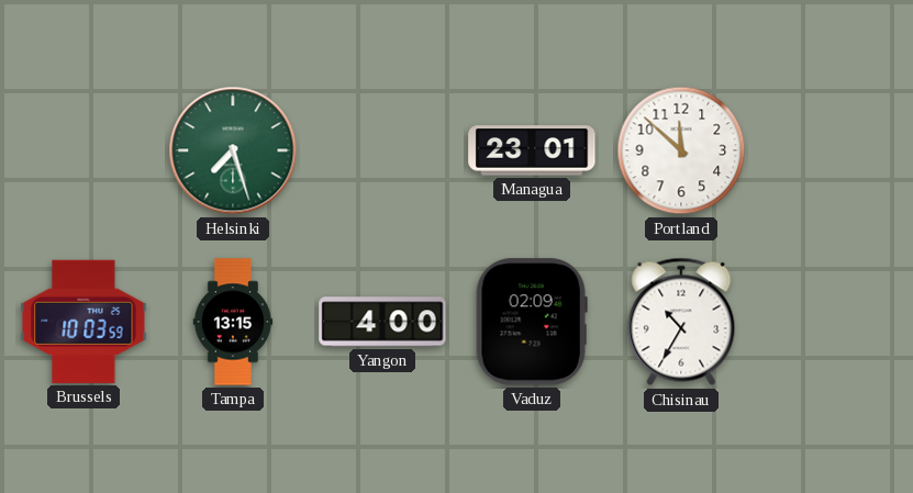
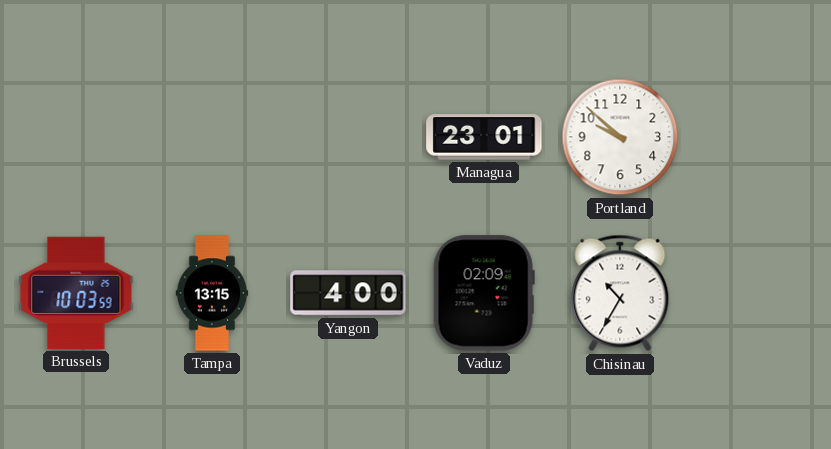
Helsinki: 7:27 -> none
Portland: 11:52 -> 9:52
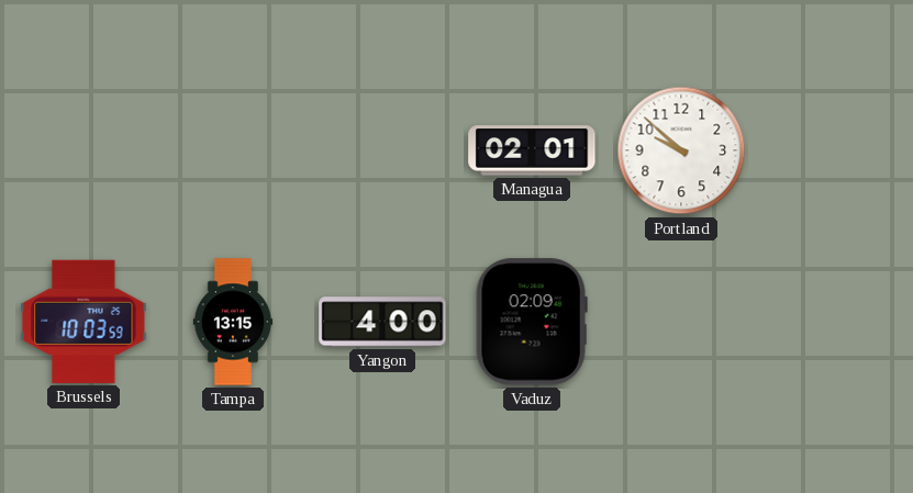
Managua: 23:01 -> 02:01
Chisinau: 10:35 -> none
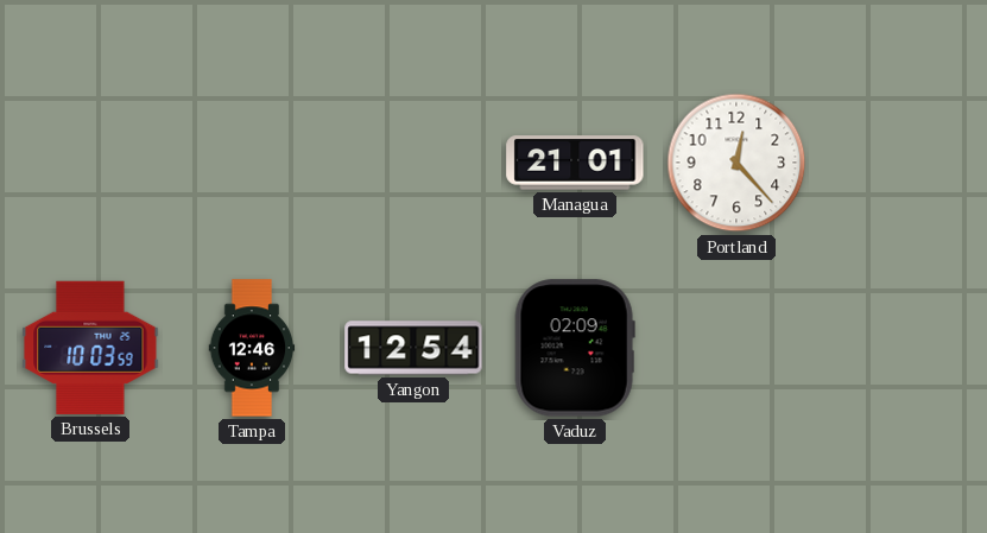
Managua: 02:01 -> 21:01
Portland: 9:52 -> 12:23
Tampa: 13:15 -> 12:46
Yangon: 4:00 -> 12:54
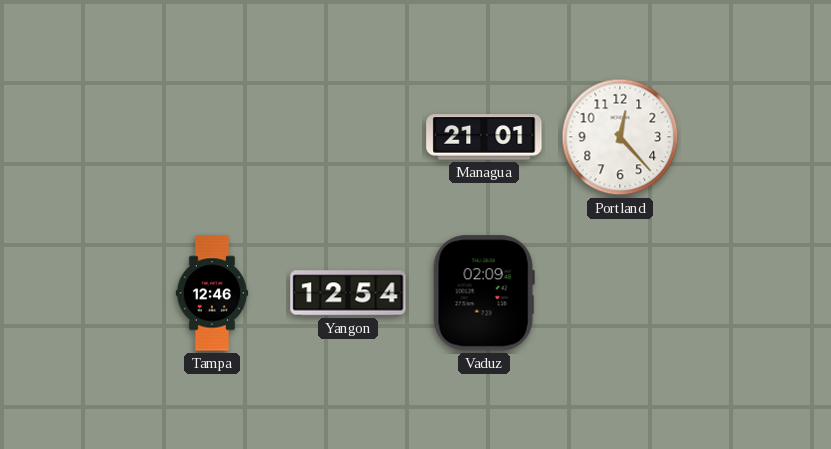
Brussels: 10:03 -> none
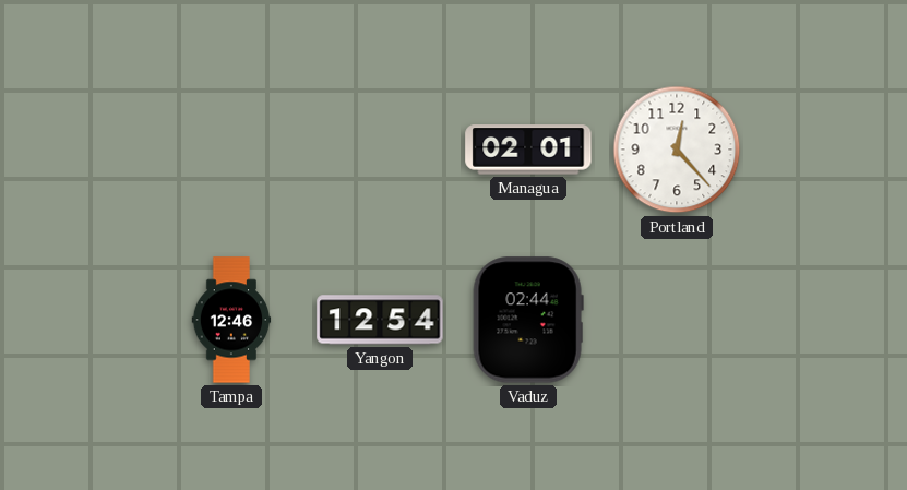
Managua: 21:01 -> 02:01
Vaduz: 02:09 -> 02:44
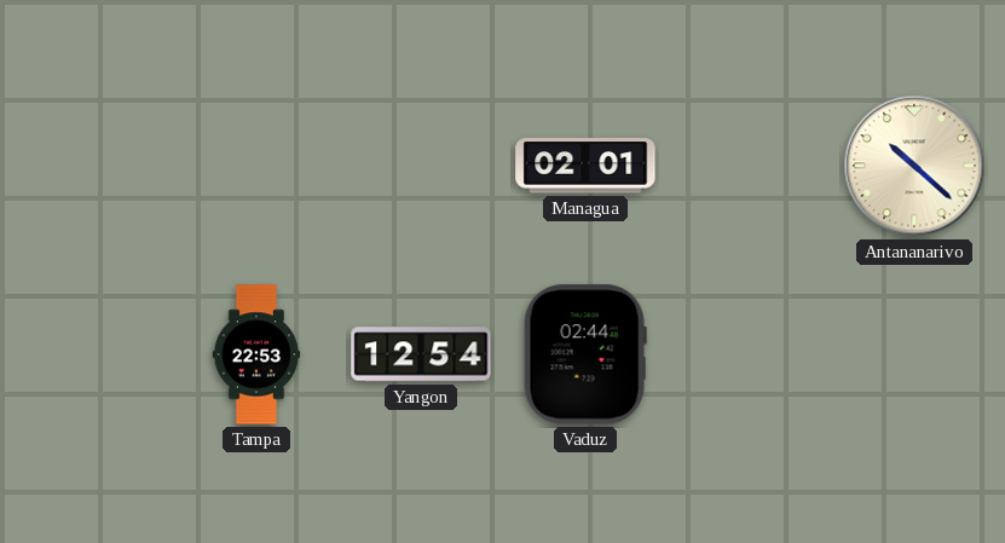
Portland: 12:23 -> none
Antananarivo: none -> 10:22
Tampa: 12:46 -> 22:53
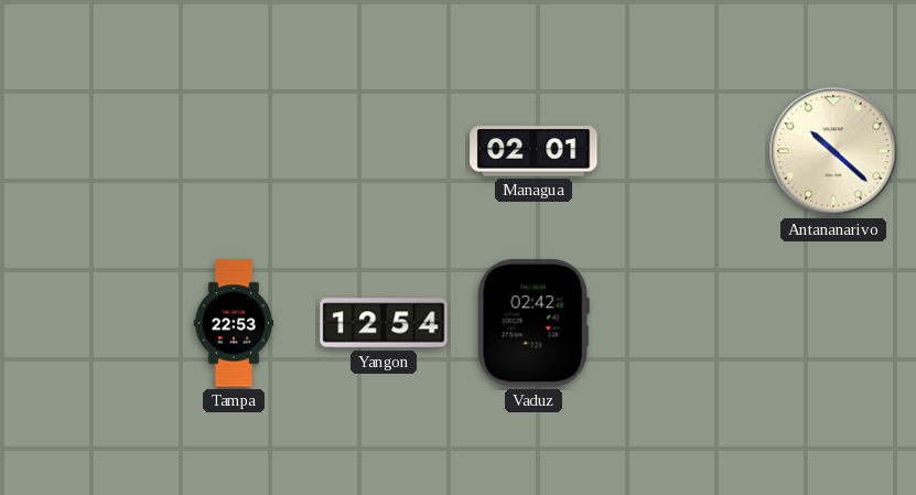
Vaduz: 02:44 -> 02:42
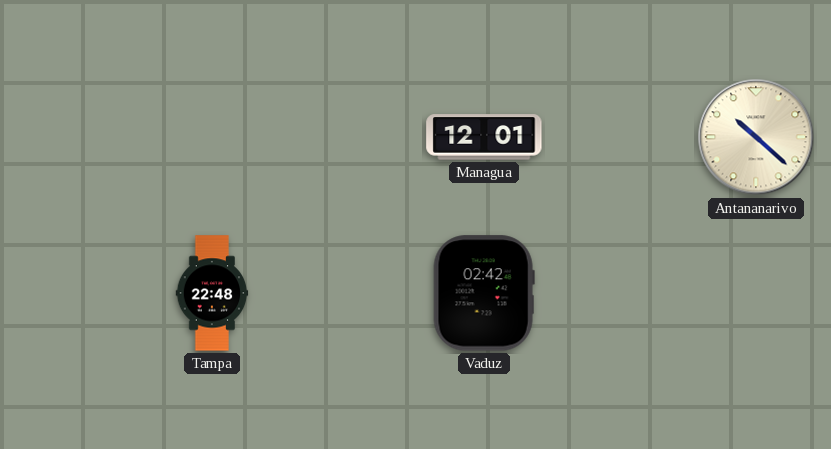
Managua: 02:01 -> 12:01
Tampa: 22:53 -> 22:48
Yangon: 12:54 -> none
